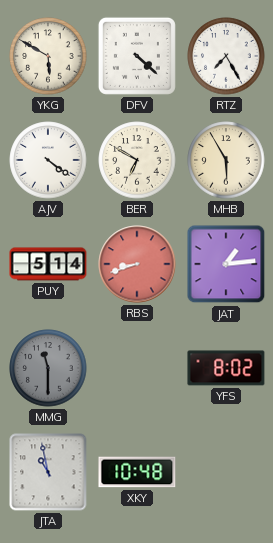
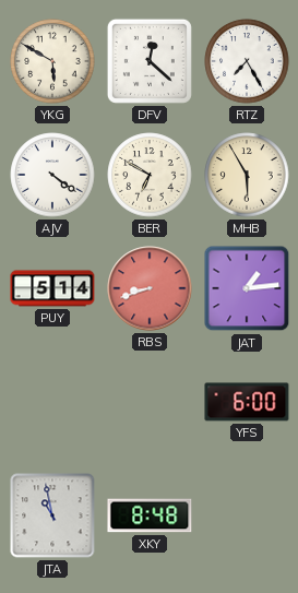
DFV: 4:22 -> 12:22
MMG: 11:30 -> none
YFS: 8:02 -> 6:00
XKY: 10:48 -> 8:48
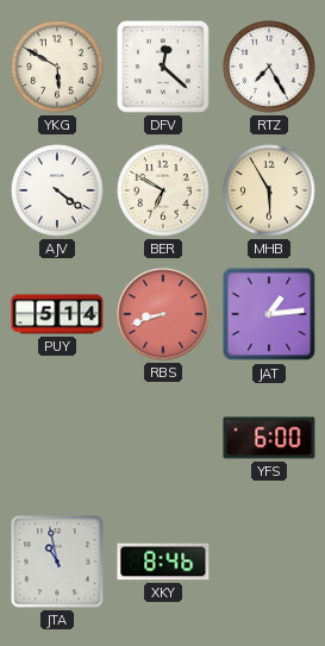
XKY: 8:48 -> 8:46
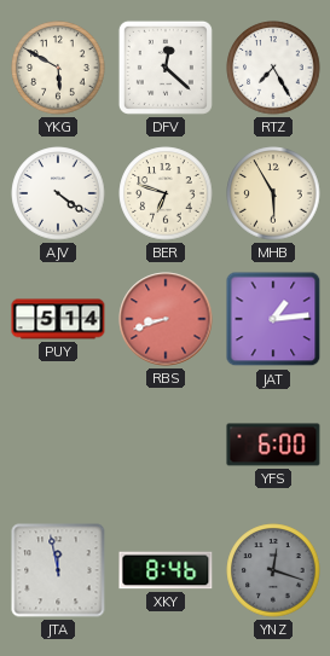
BER: 6:50 -> 6:48
JTA: 10:58 -> 11:58
YNZ: none -> 12:18
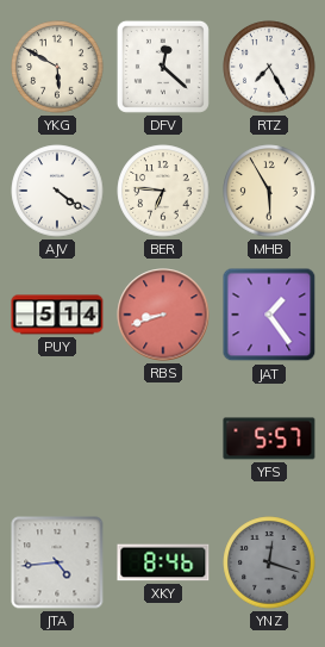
BER: 6:48 -> 6:46
JAT: 1:14 -> 1:24
YFS: 6:00 -> 5:57
JTA: 11:58 -> 4:44
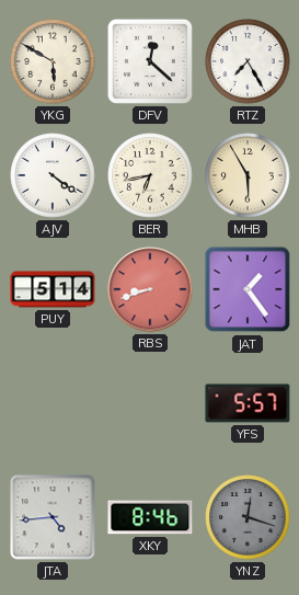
BER: 6:46 -> 6:43
